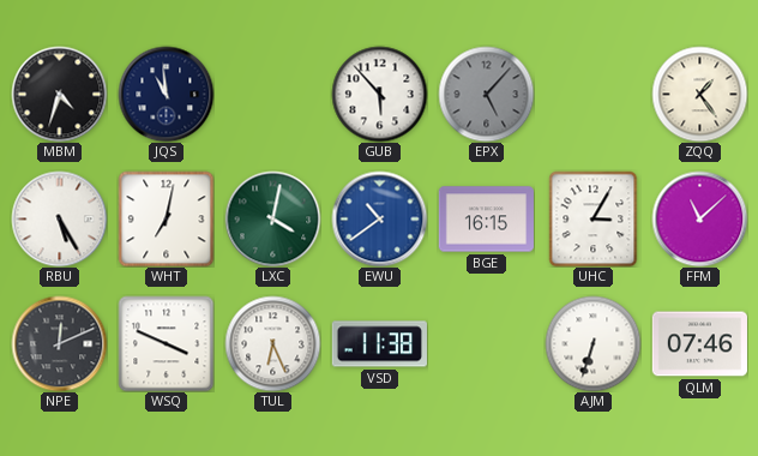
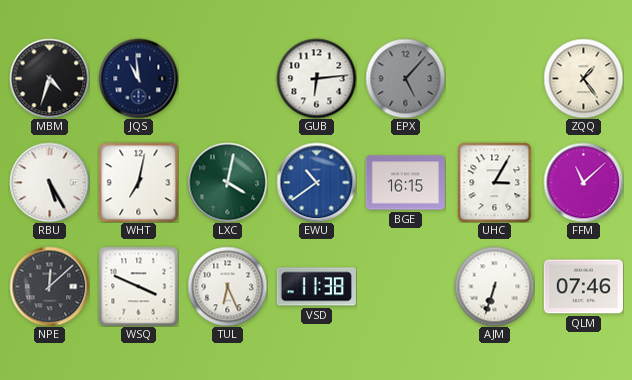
GUB: 5:53 -> 6:14
NPE: 12:11 -> 12:08
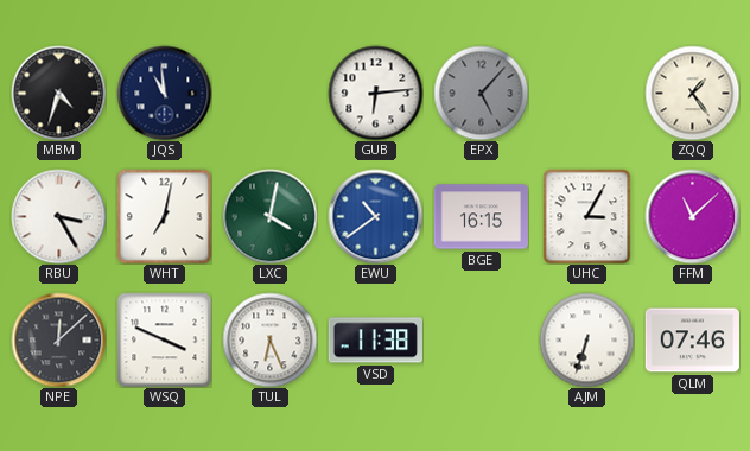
RBU: 5:25 -> 3:25
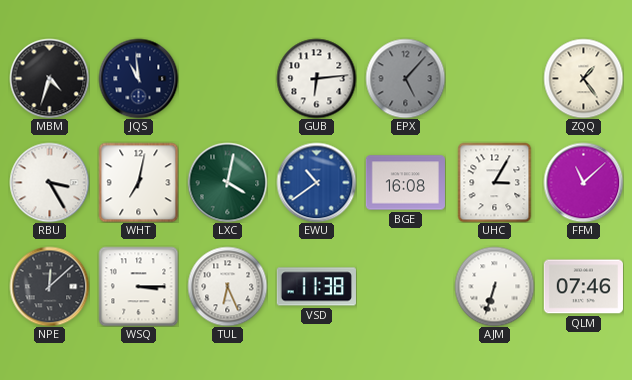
BGE: 16:15 -> 16:08
WSQ: 3:49 -> 3:15
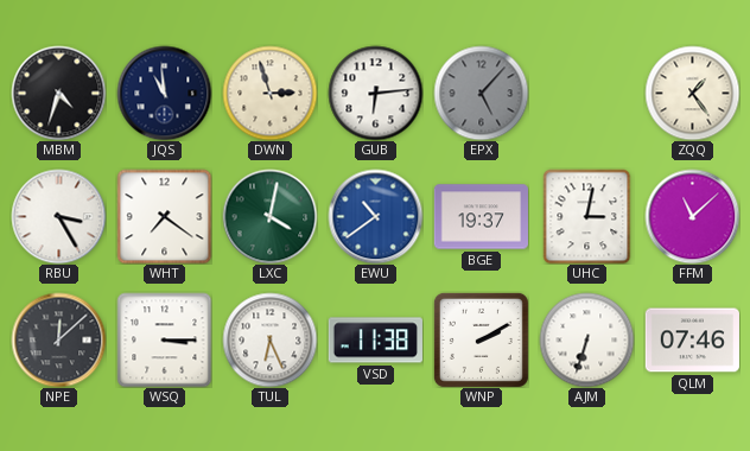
DWN: none -> 2:57
WHT: 7:02 -> 7:21
BGE: 16:08 -> 19:37
UHC: 3:05 -> 3:02
WNP: none -> 2:10
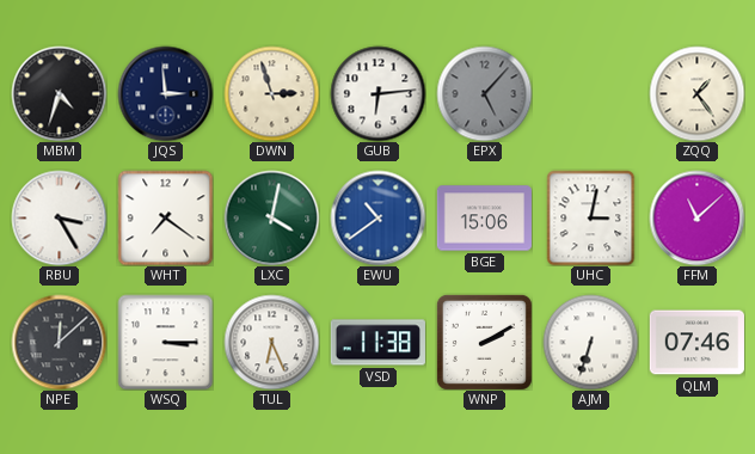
JQS: 10:59 -> 2:59
BGE: 19:37 -> 15:06
